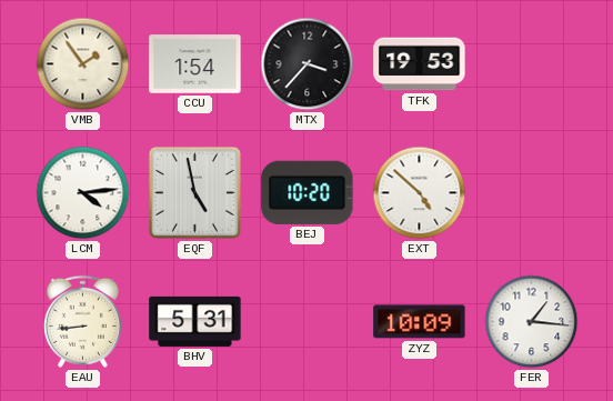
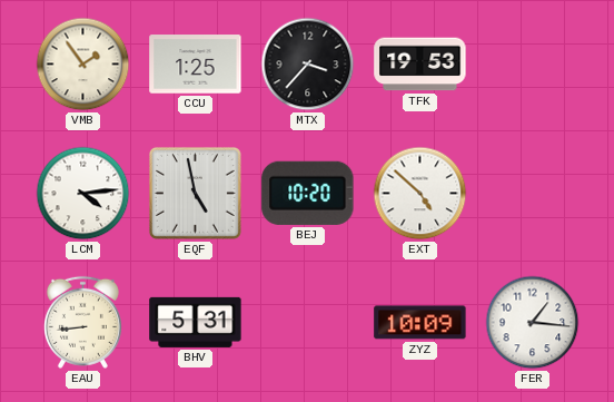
CCU: 1:54 -> 1:25
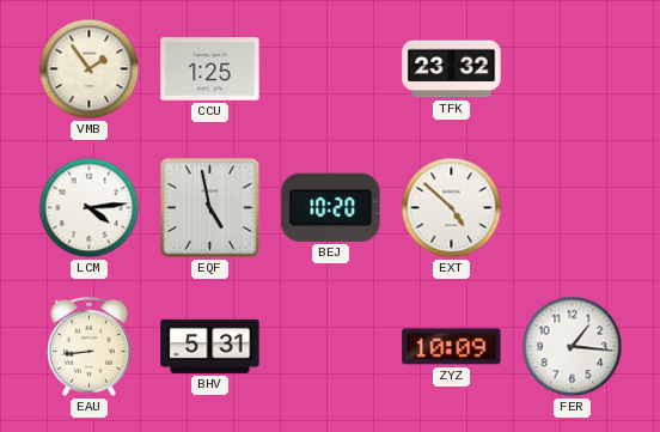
MTX: 3:37 -> none
TFK: 19:53 -> 23:32
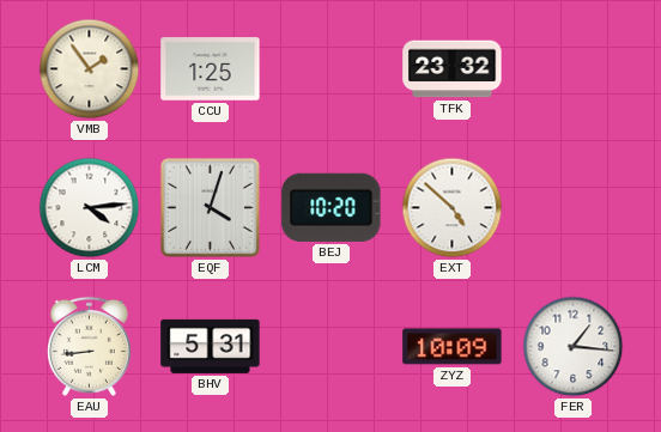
EQF: 4:58 -> 4:03
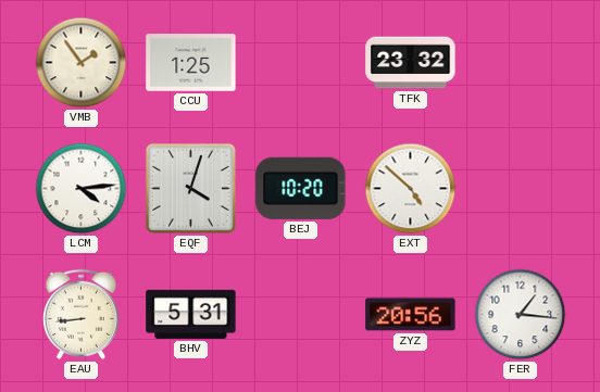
ZYZ: 10:09 -> 20:56
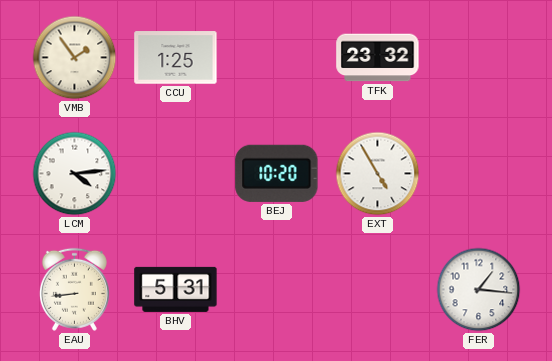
EQF: 4:03 -> none
EXT: 4:52 -> 4:55
ZYZ: 20:56 -> none
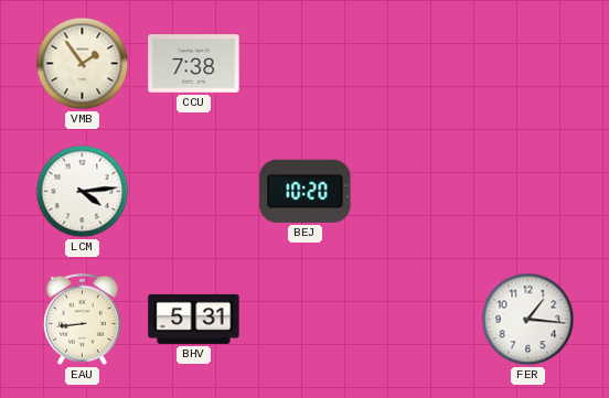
CCU: 1:25 -> 7:38
TFK: 23:32 -> none
EXT: 4:55 -> none
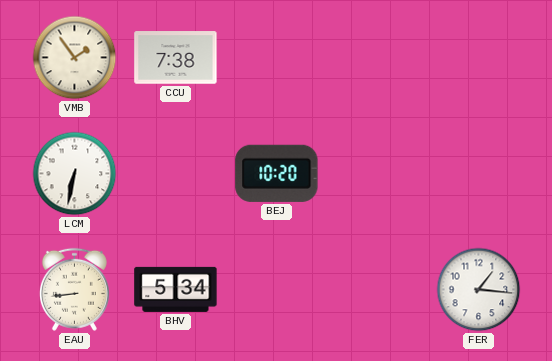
LCM: 4:14 -> 6:32
BHV: 5:31 -> 5:34
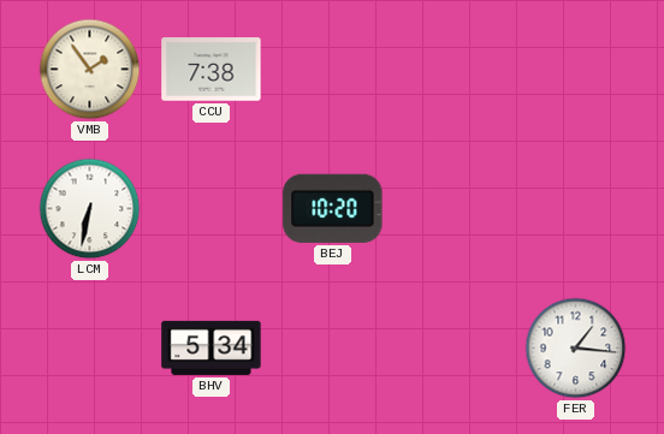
EAU: 8:44 -> none
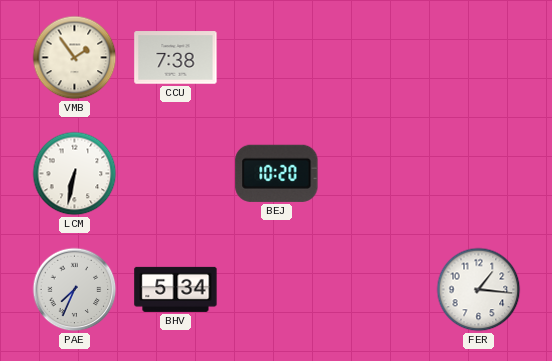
PAE: none -> 7:34
